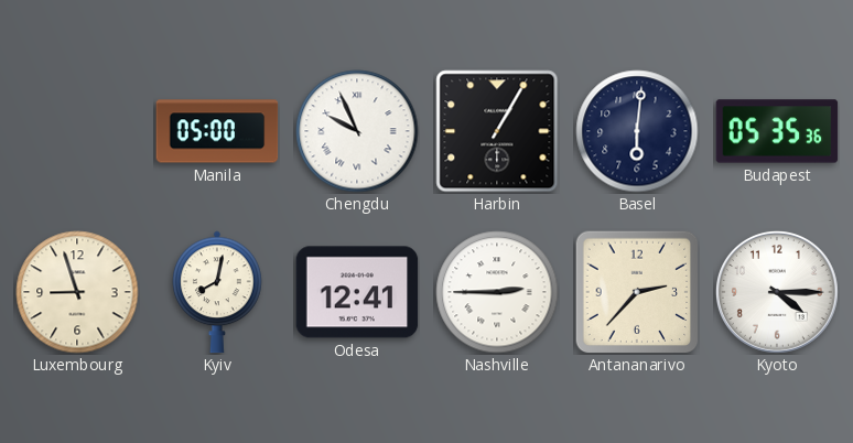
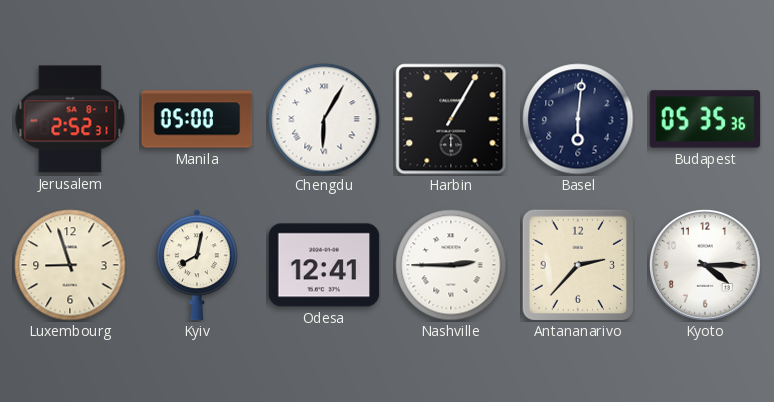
Jerusalem: none -> 2:52
Chengdu: 9:56 -> 6:05
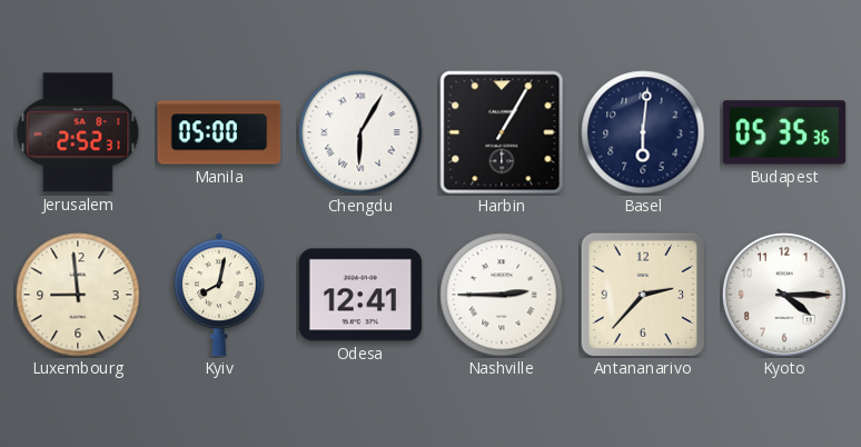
Luxembourg: 8:57 -> 8:59
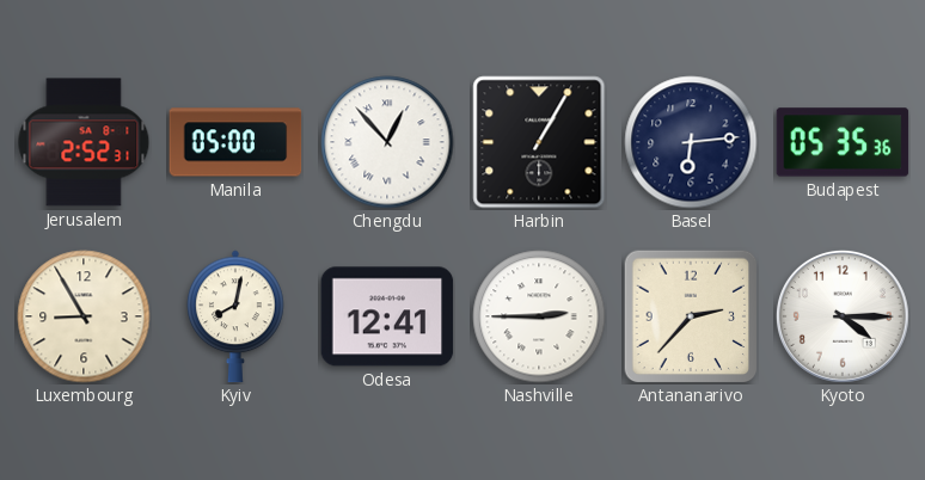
Chengdu: 6:05 -> 12:53
Basel: 6:01 -> 6:14
Luxembourg: 8:59 -> 8:55
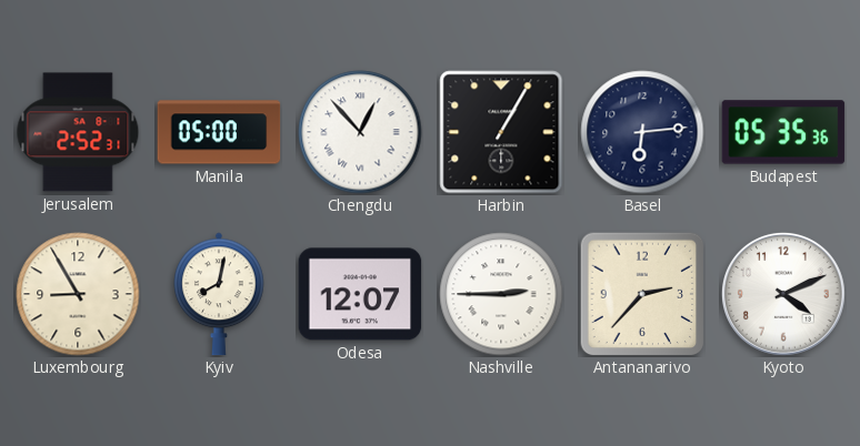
Odesa: 12:41 -> 12:07
Kyoto: 4:15 -> 4:11
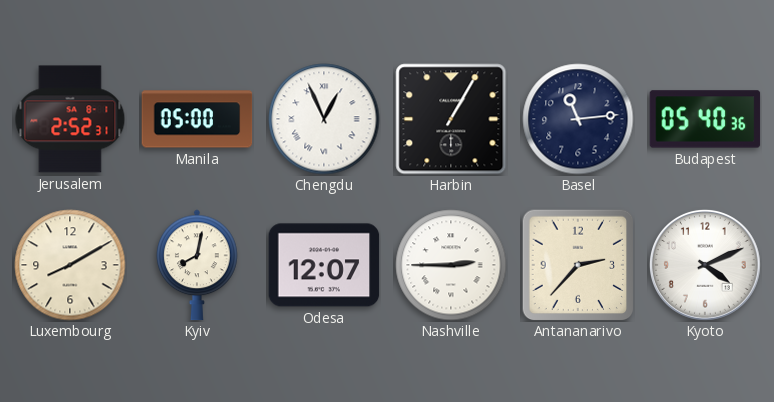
Chengdu: 12:53 -> 12:56
Basel: 6:14 -> 11:14
Budapest: 05:35 -> 05:40
Luxembourg: 8:55 -> 8:10
